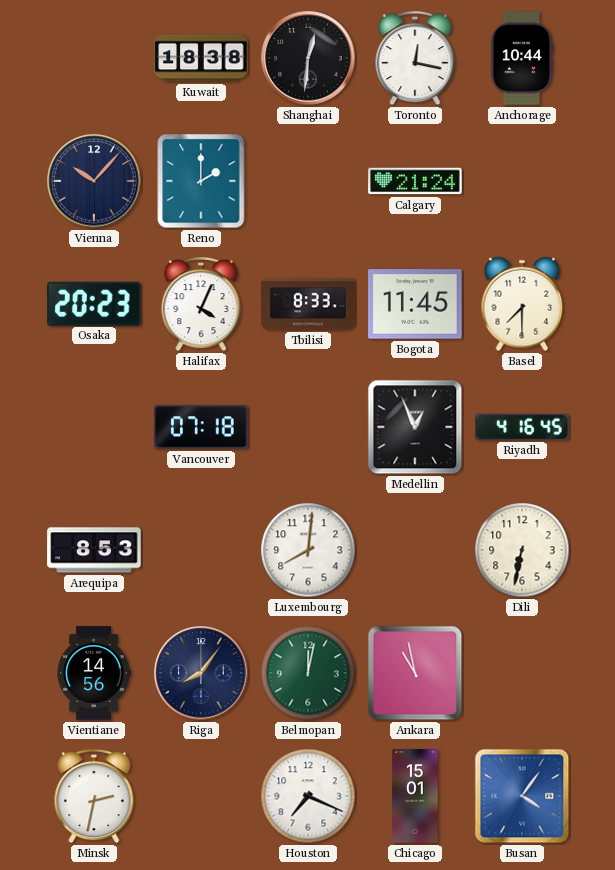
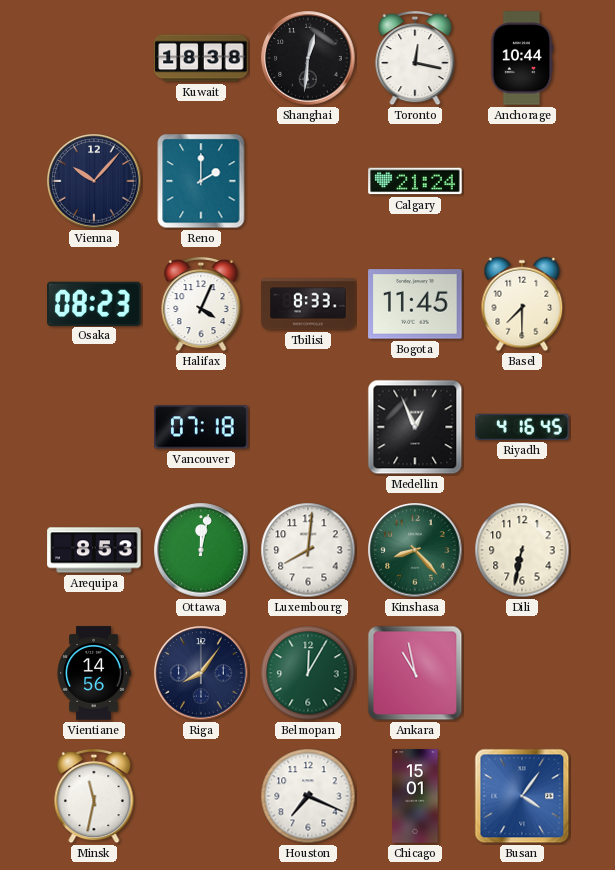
Osaka: 20:23 -> 08:23
Ottawa: none -> 12:02
Kinshasa: none -> 8:23
Belmopan: 12:02 -> 12:05
Minsk: 2:32 -> 11:32
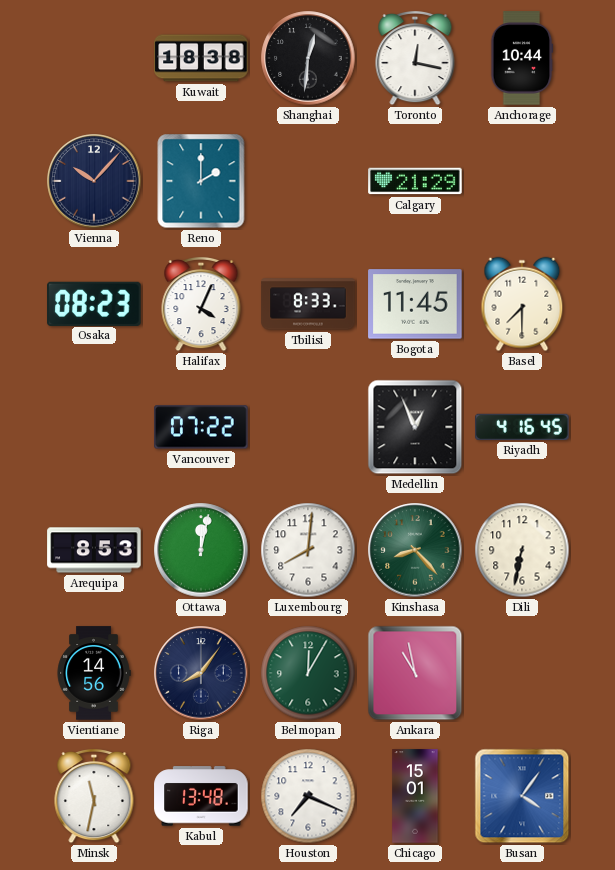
Calgary: 21:24 -> 21:29
Vancouver: 07:18 -> 07:22
Kabul: none -> 13:48
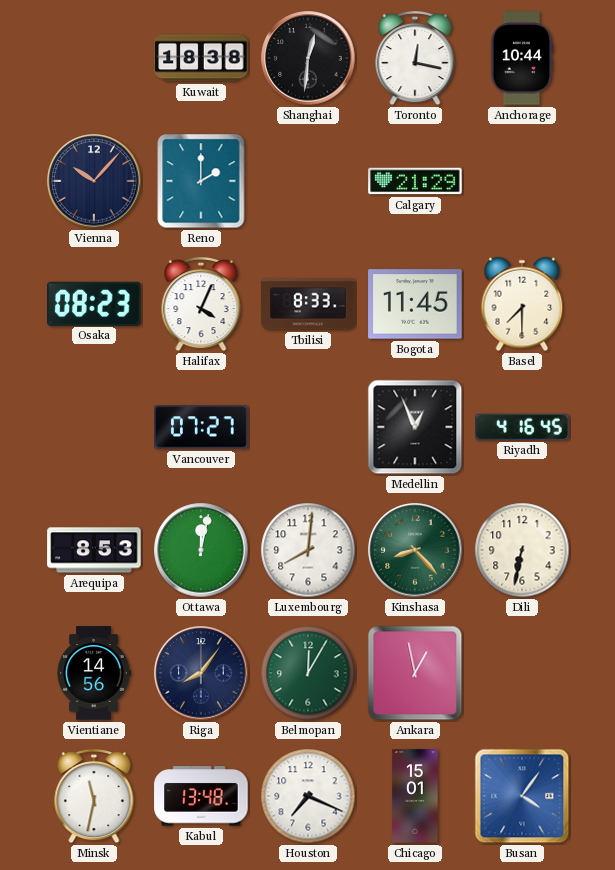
Vancouver: 07:22 -> 07:27
Ankara: 10:58 -> 12:58
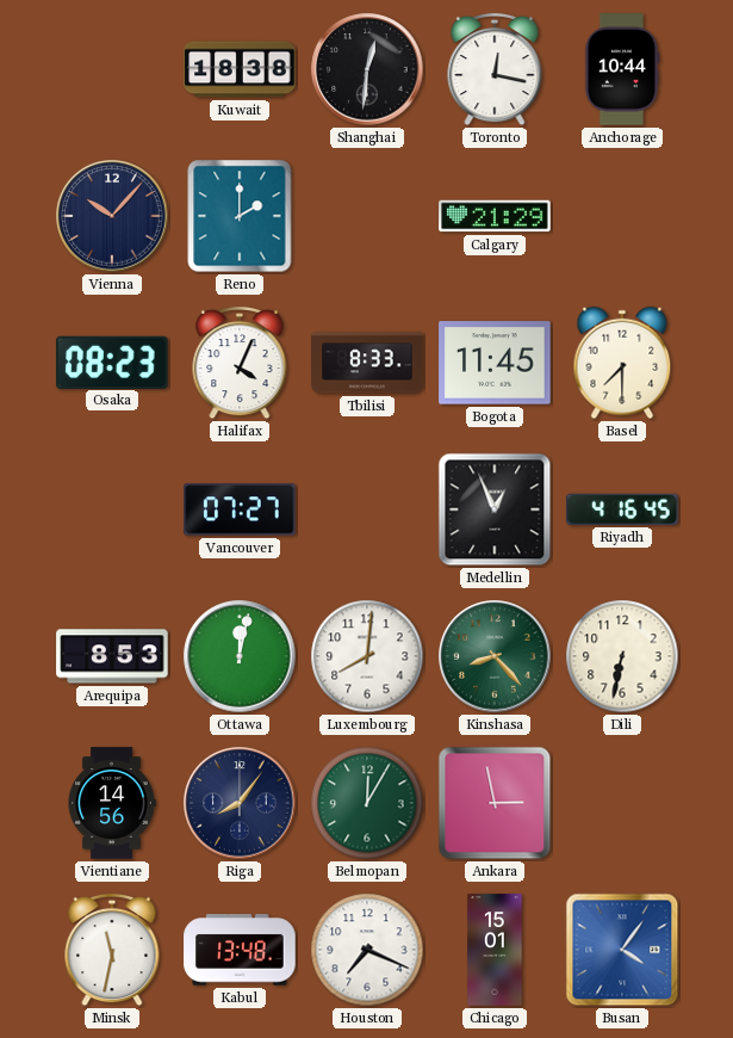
Ankara: 12:58 -> 2:58
